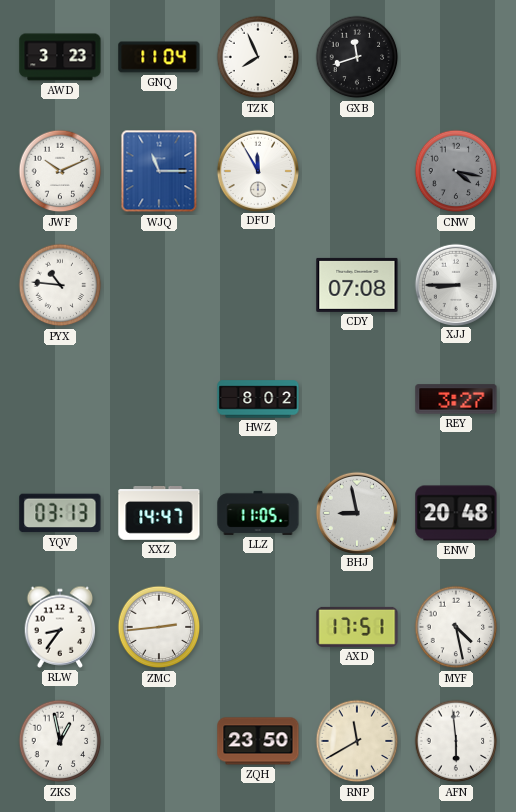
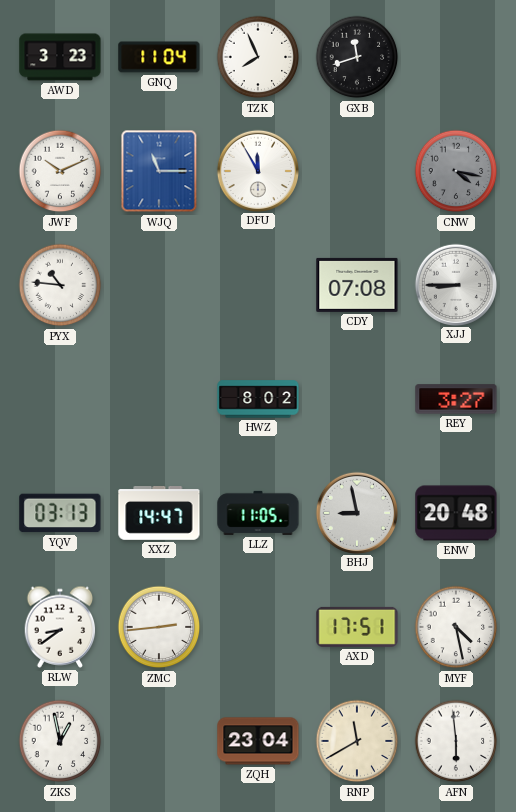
RLW: 8:36 -> 8:39
ZQH: 23:50 -> 23:04
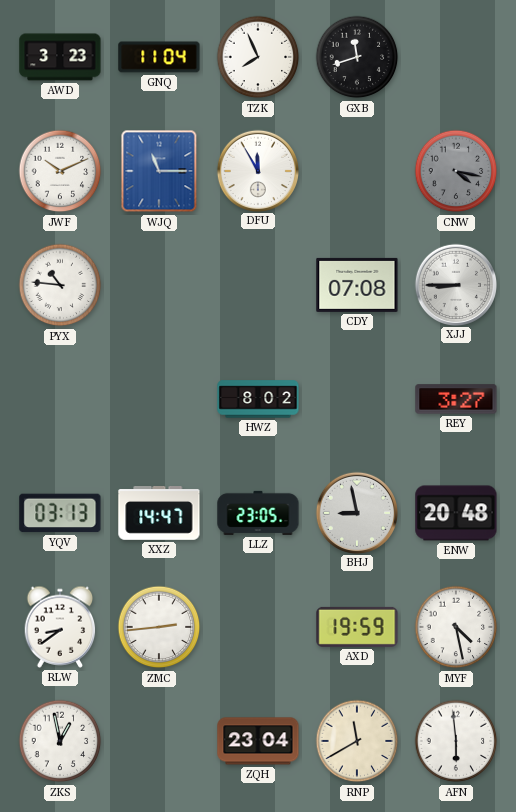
LLZ: 11:05 -> 23:05
AXD: 17:51 -> 19:59
